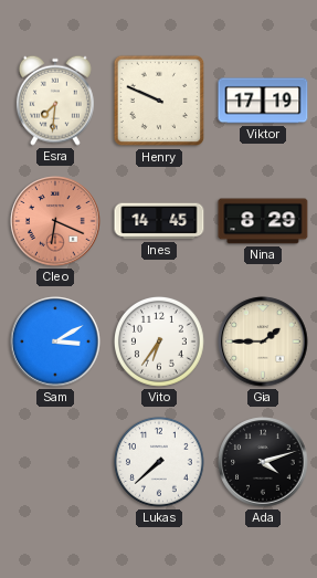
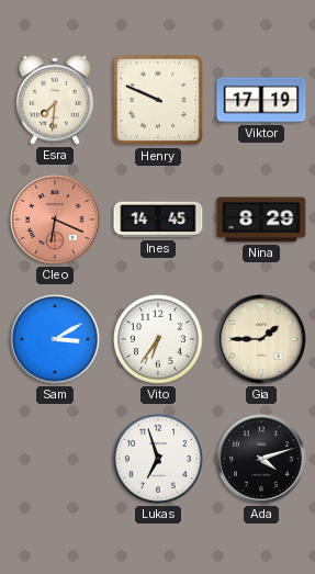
Lukas: 7:38 -> 6:57
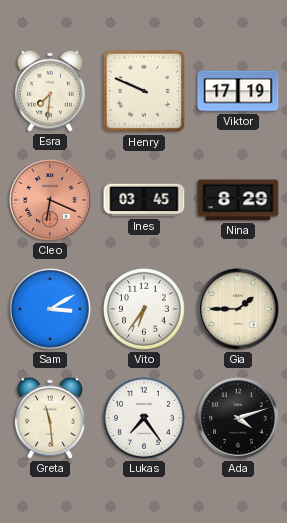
Ines: 14:45 -> 03:45
Greta: none -> 11:29
Lukas: 6:57 -> 7:24
